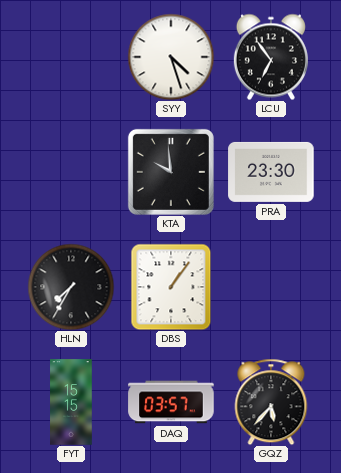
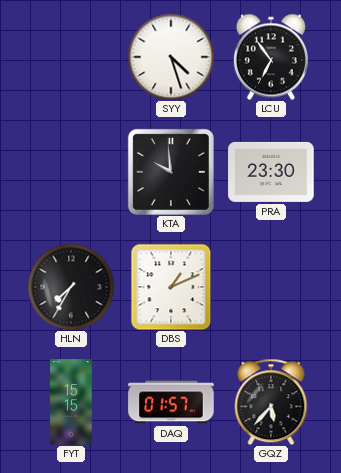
DBS: 1:06 -> 1:11
DAQ: 03:57 -> 01:57
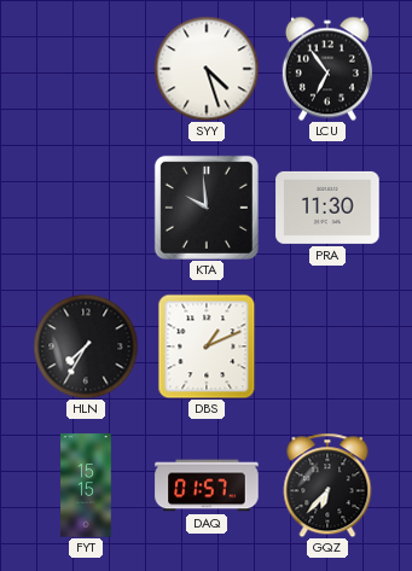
PRA: 23:30 -> 11:30
GQZ: 5:37 -> 6:37
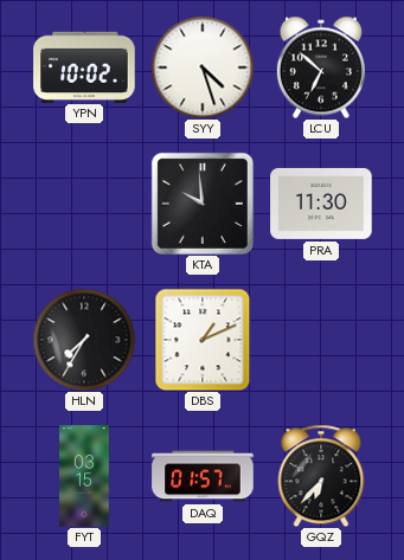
YPN: none -> 10:02
LCU: 6:54 -> 6:52
FYT: 15:15 -> 03:15
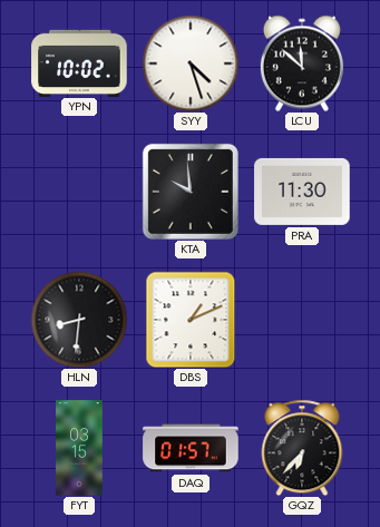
LCU: 6:52 -> 11:52
HLN: 7:35 -> 8:31
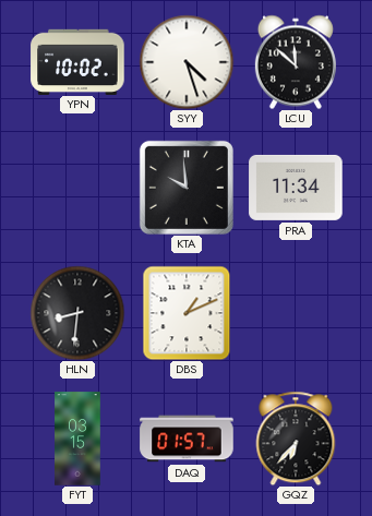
PRA: 11:30 -> 11:34
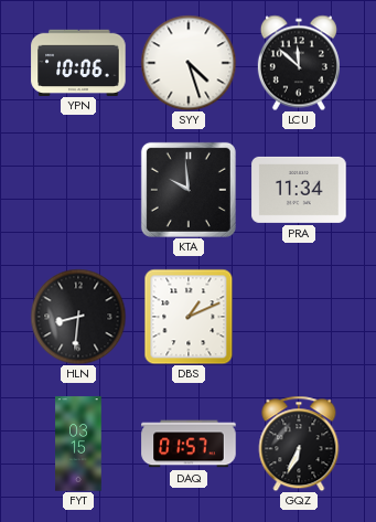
YPN: 10:02 -> 10:06
GQZ: 6:37 -> 6:34
